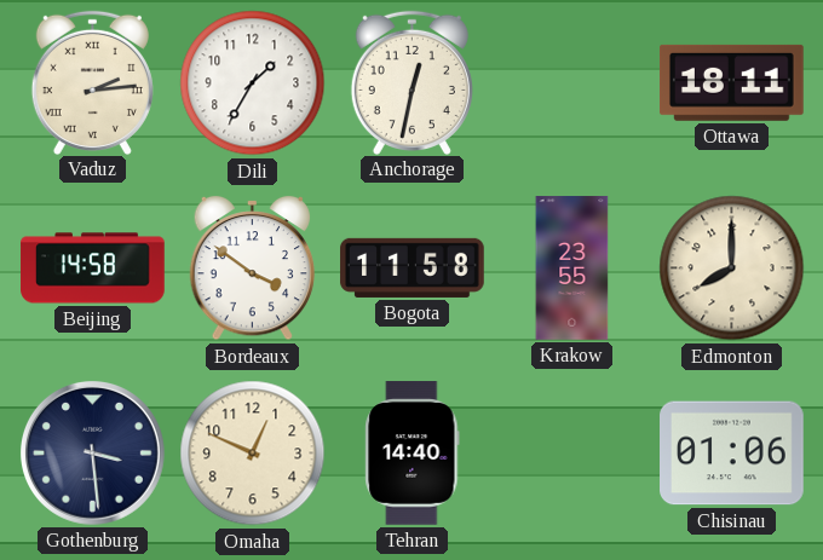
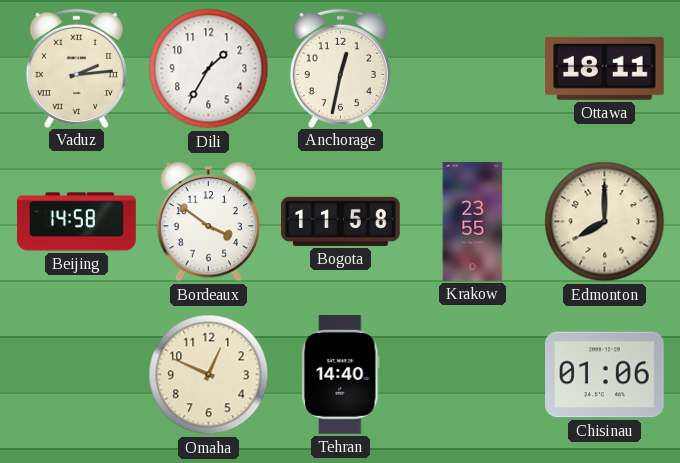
Gothenburg: 3:29 -> none
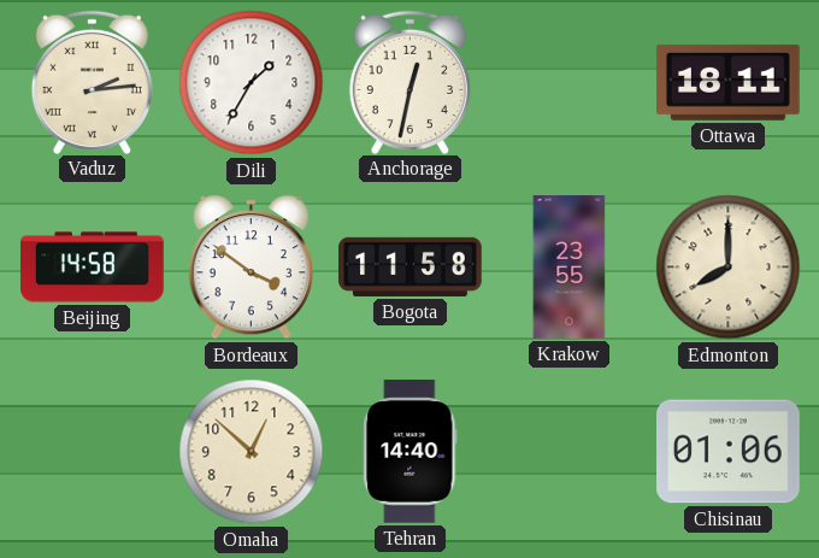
Omaha: 12:49 -> 12:52
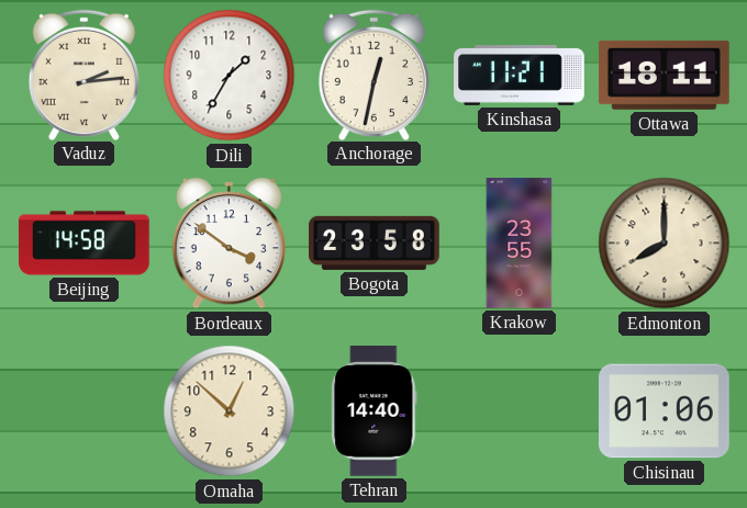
Kinshasa: none -> 11:21
Bogota: 11:58 -> 23:58
